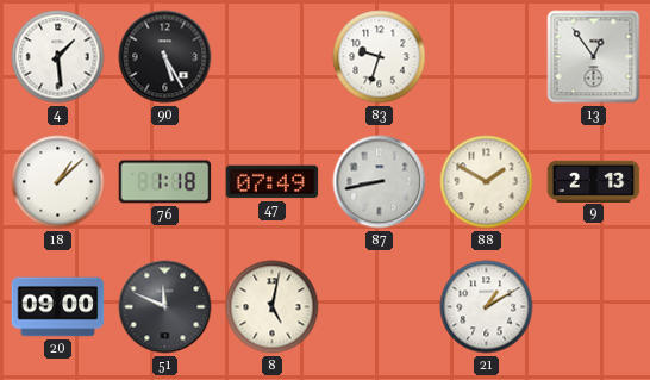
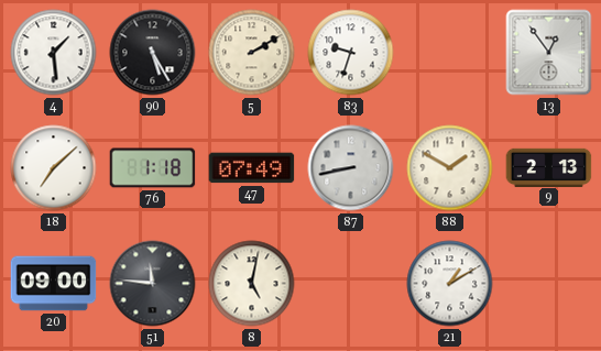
5: none -> 2:10
18: 1:08 -> 7:08
51: 11:49 -> 11:46
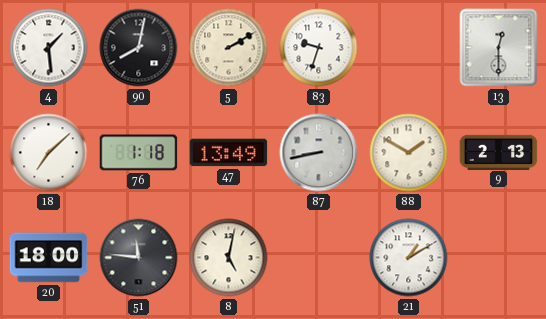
90: 5:25 -> 8:02
13: 12:54 -> 12:30
47: 07:49 -> 13:49
20: 09:00 -> 18:00
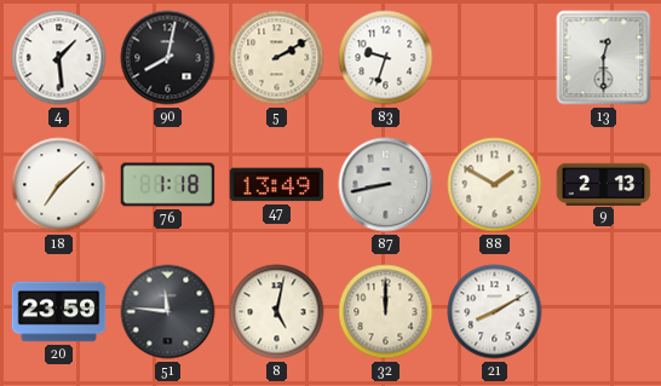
20: 18:00 -> 23:59
32: none -> 12:00
21: 1:10 -> 8:10
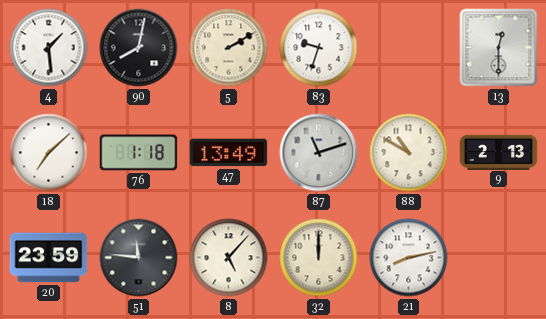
87: 8:43 -> 11:12
88: 1:50 -> 10:50
8: 5:02 -> 5:07
21: 8:10 -> 8:13
